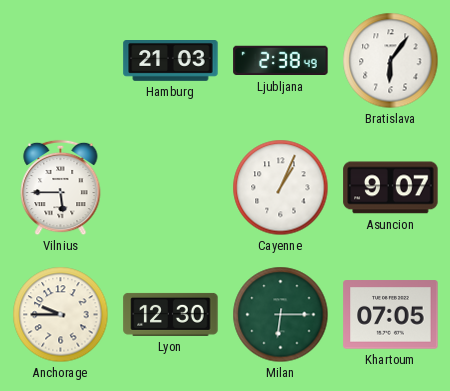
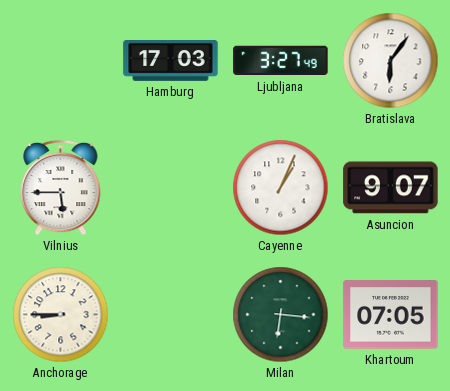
Hamburg: 21:03 -> 17:03
Ljubljana: 2:38 -> 3:27
Anchorage: 9:45 -> 8:45
Lyon: 12:30 -> none
Milan: 6:15 -> 6:16
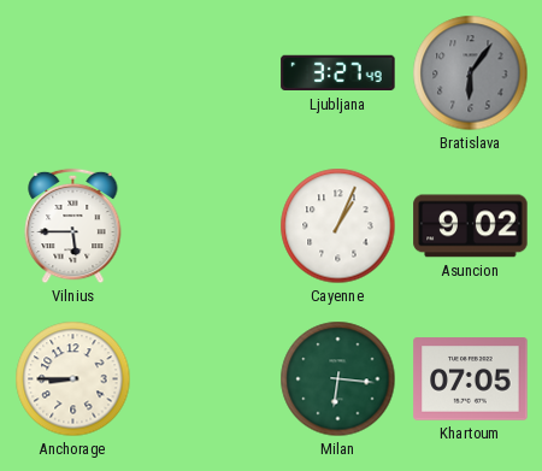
Hamburg: 17:03 -> none
Bratislava dial: white -> grey
Asuncion: 9:07 -> 9:02
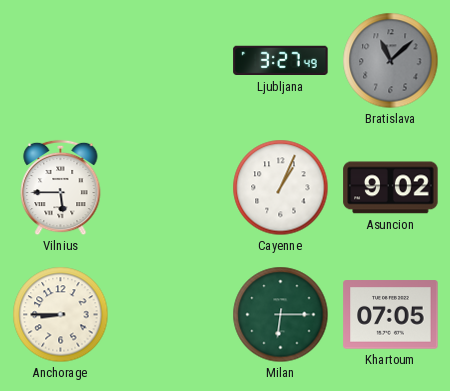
Bratislava: 6:06 -> 11:08
Milan: 6:16 -> 6:15
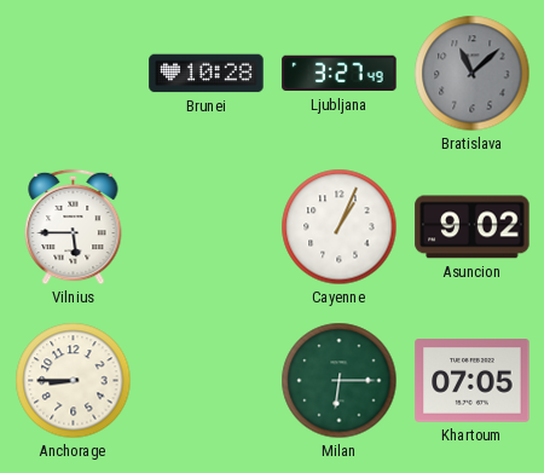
Brunei: none -> 10:28
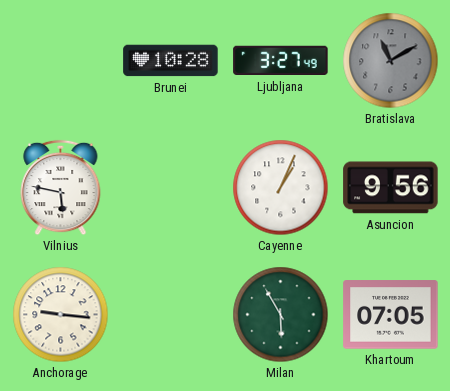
Bratislava: 11:08 -> 11:10
Vilnius: 5:45 -> 5:47
Asuncion: 9:02 -> 9:56
Anchorage: 8:45 -> 9:16
Milan: 6:15 -> 5:55
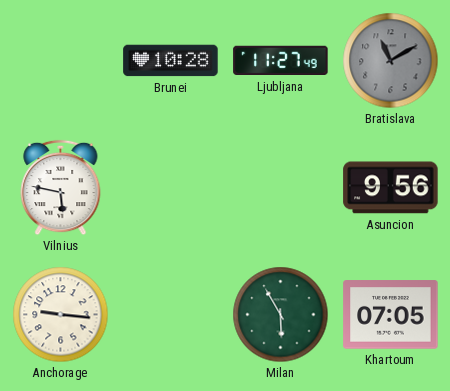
Ljubljana: 3:27 -> 11:27
Cayenne: 1:04 -> none
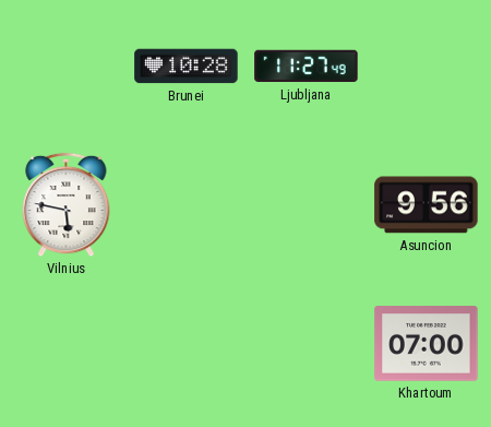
Bratislava: 11:10 -> none
Anchorage: 9:16 -> none
Milan: 5:55 -> none
Khartoum: 07:05 -> 07:00
